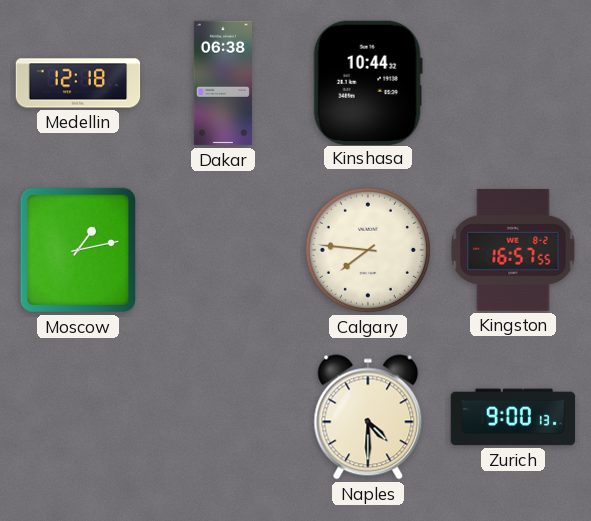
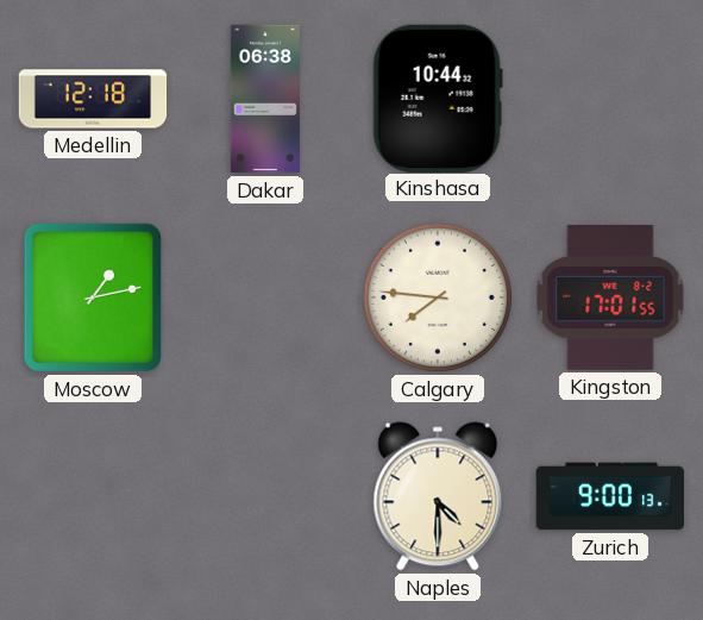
Kingston: 16:57 -> 17:01
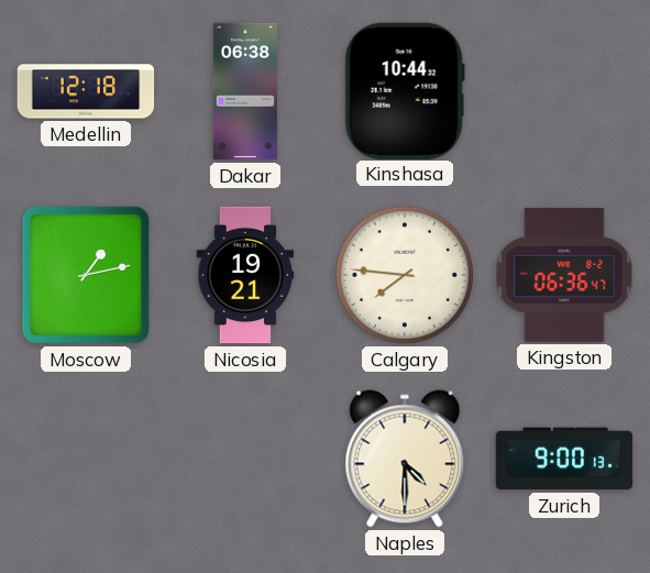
Nicosia: none -> 19:21
Kingston: 17:01 -> 06:36
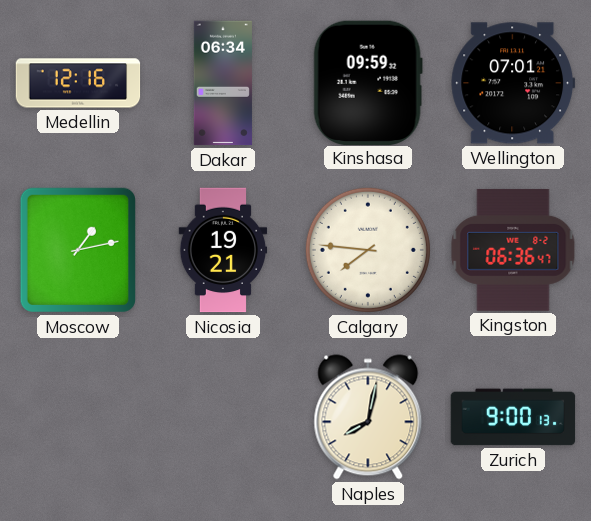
Medellin: 12:18 -> 12:16
Dakar: 06:38 -> 06:34
Kinshasa: 10:44 -> 09:59
Wellington: none -> 07:01
Naples: 4:30 -> 8:02
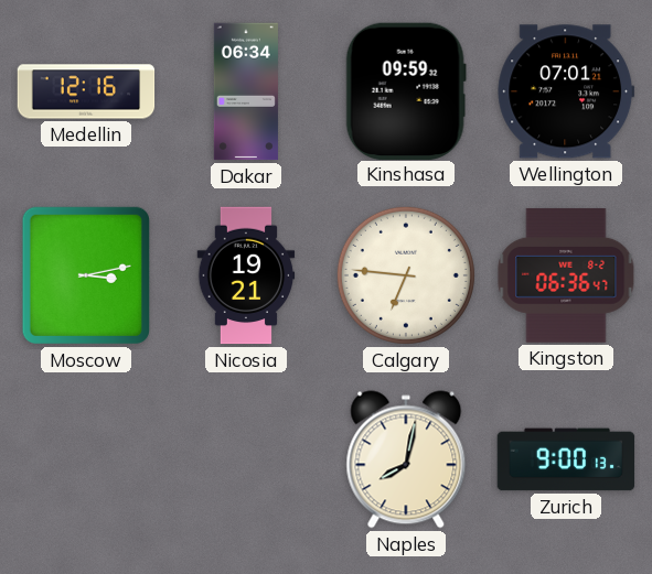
Moscow: 1:13 -> 3:13
Calgary: 7:46 -> 6:46
